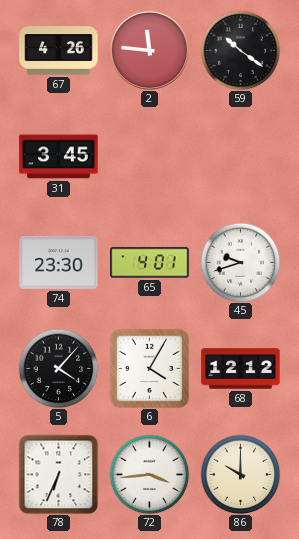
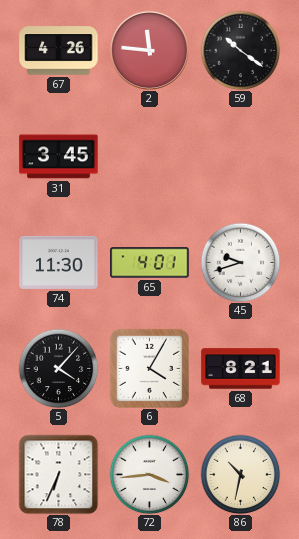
74: 23:30 -> 11:30
68: 12:12 -> 8:21
86: 10:00 -> 10:32
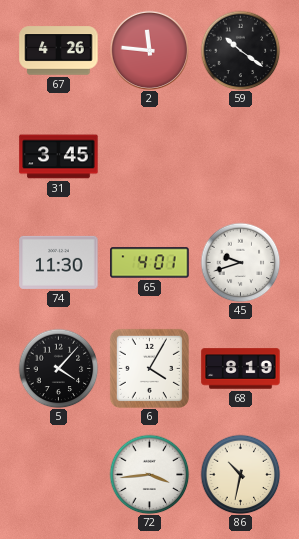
68: 8:21 -> 8:19
78: 6:34 -> none
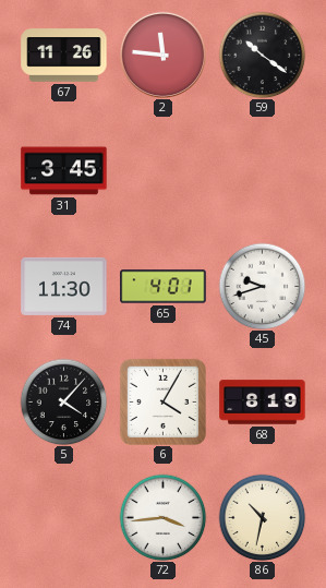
67: 4:26 -> 11:26
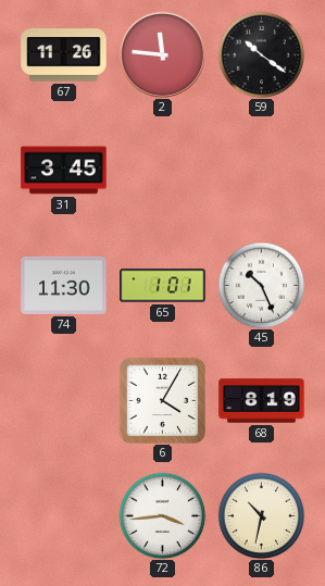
65: 4:01 -> 1:01
45: 9:42 -> 10:26
5: 4:07 -> none
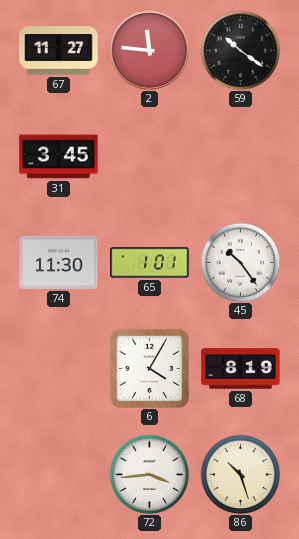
67: 11:26 -> 11:27
45: 10:26 -> 10:24
86: 10:32 -> 10:27
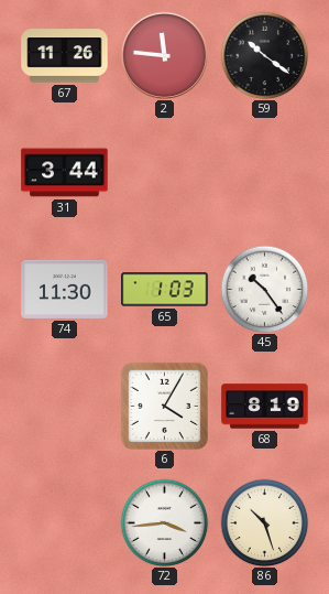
67: 11:27 -> 11:26
31: 3:45 -> 3:44
65: 1:01 -> 1:03
